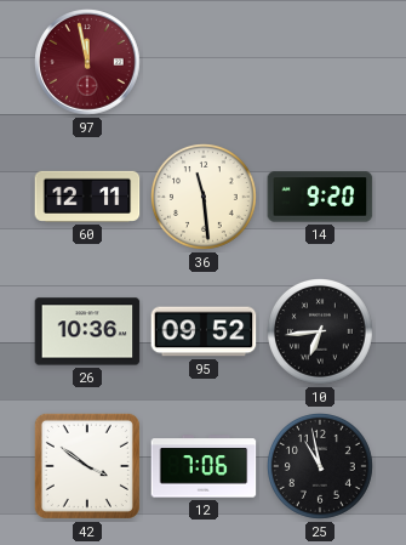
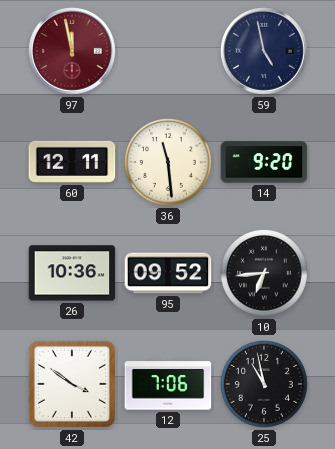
59: none -> 4:58
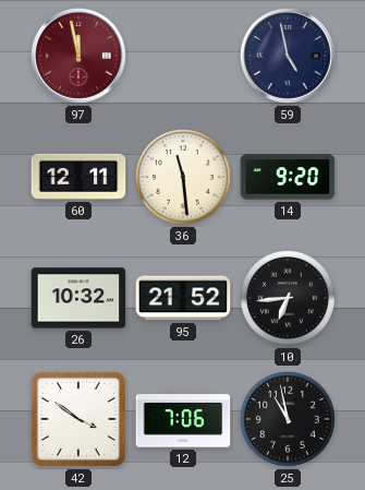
26: 10:36 -> 10:32
95: 09:52 -> 21:52
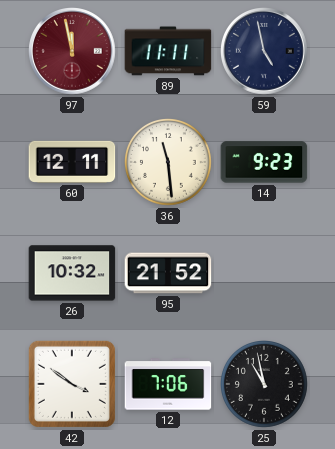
89: none -> 11:11
14: 9:20 -> 9:23
10: 6:44 -> none
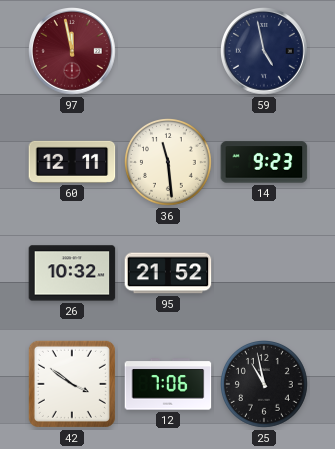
89: 11:11 -> none
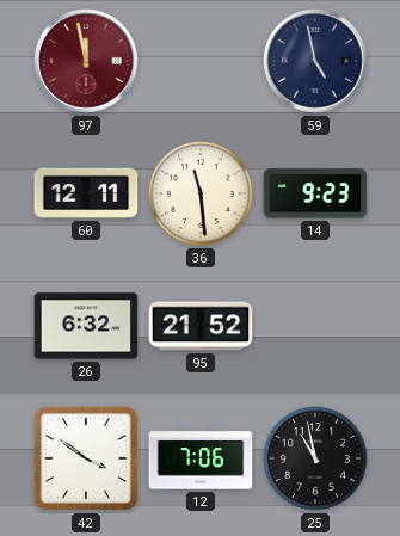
26: 10:32 -> 6:32
